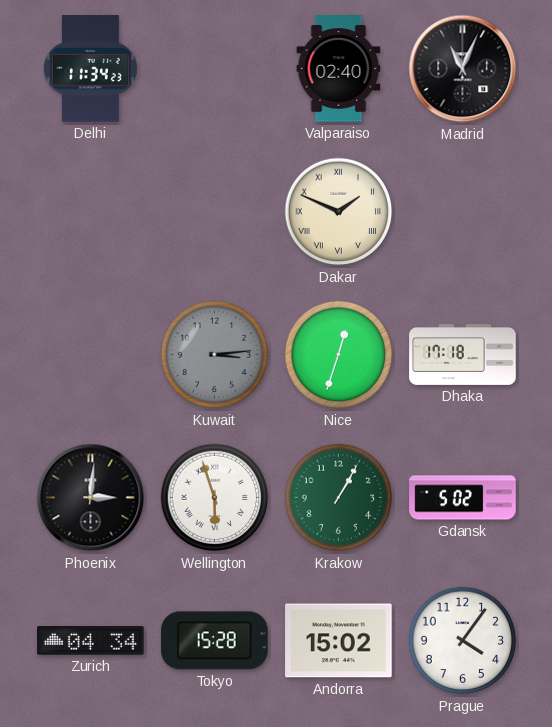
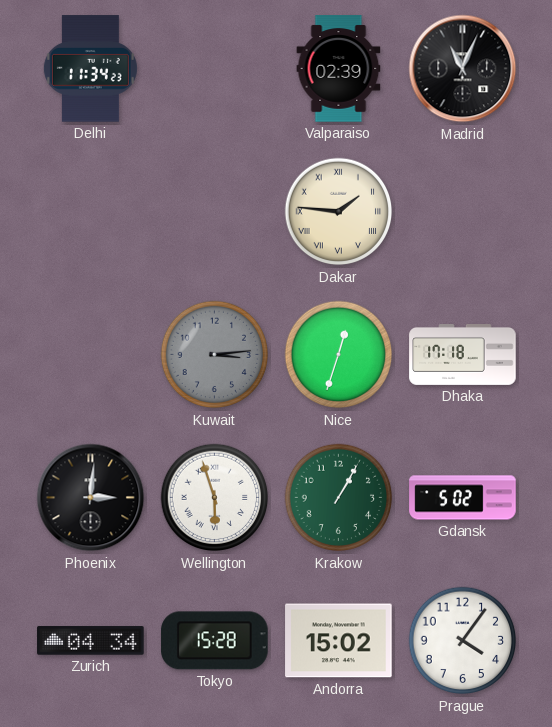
Valparaiso: 02:40 -> 02:39
Dakar: 1:49 -> 1:46
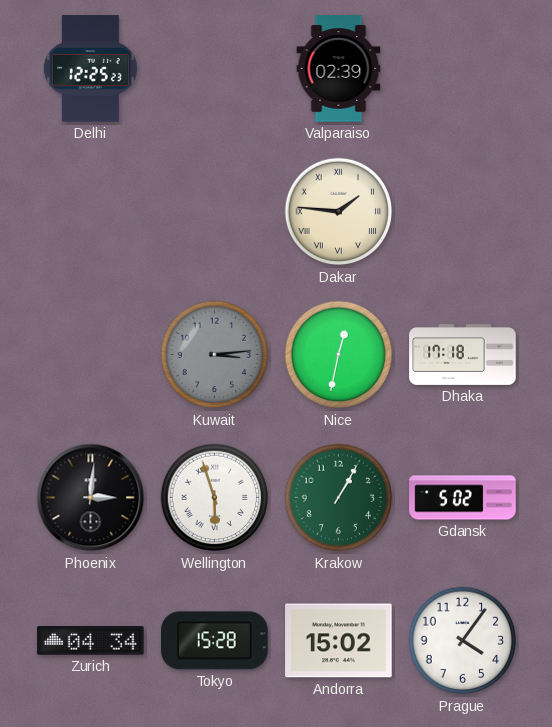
Delhi: 11:34 -> 12:25
Madrid: 11:04 -> none
Nice: 12:33 -> 12:32
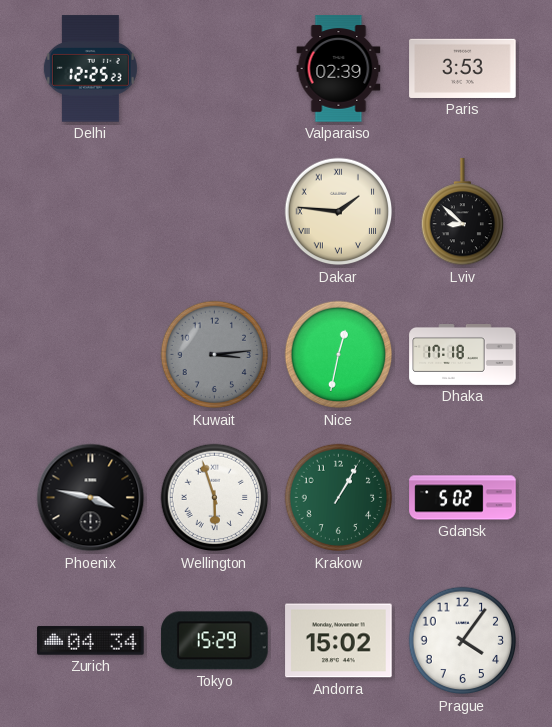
Paris: none -> 3:53
Lviv: none -> 8:52
Phoenix: 3:01 -> 3:47
Tokyo: 15:28 -> 15:29
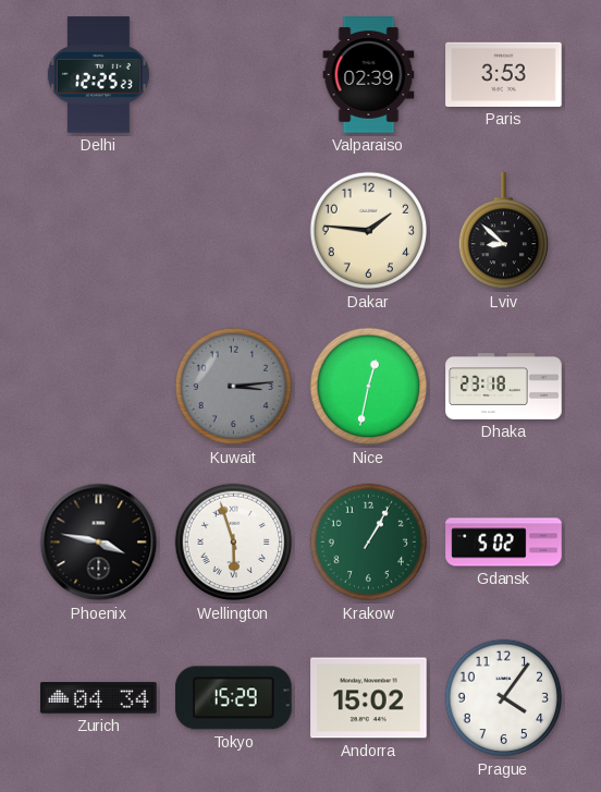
Dakar numerals: Roman -> Arabic
Dhaka: 17:18 -> 23:18
